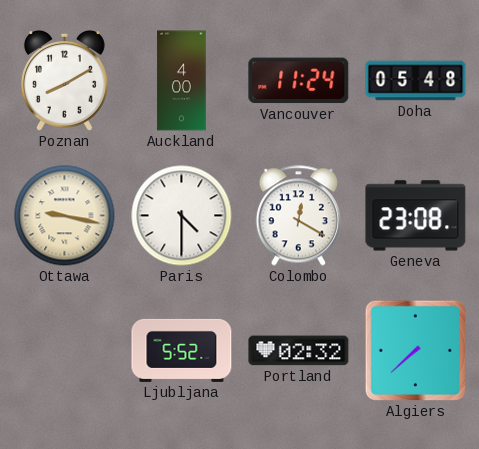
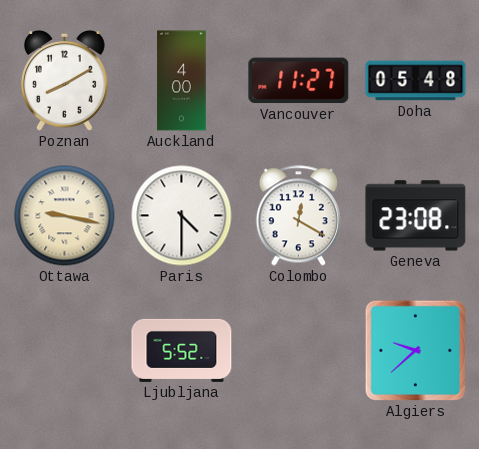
Vancouver: 11:24 -> 11:27
Portland: 02:32 -> none
Algiers: 7:38 -> 9:38
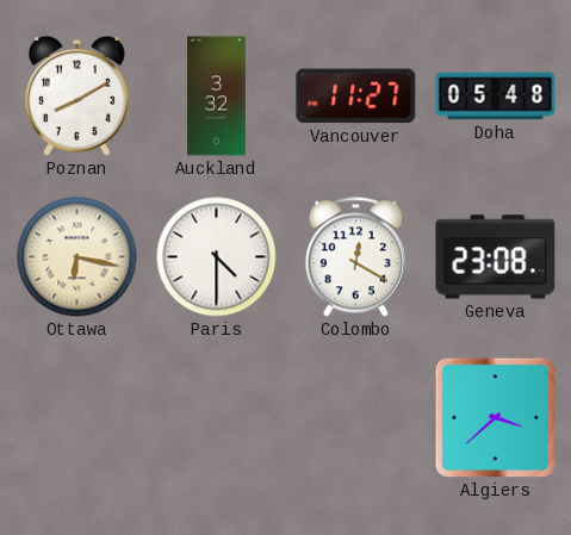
Auckland: 4:00 -> 3:32
Ottawa: 9:17 -> 6:17
Ljubljana: 5:52 -> none
Algiers: 9:38 -> 3:38
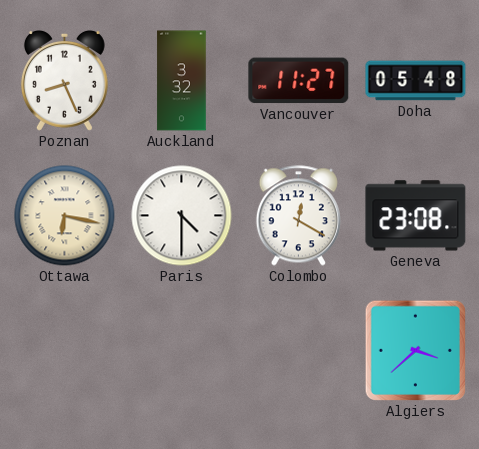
Poznan: 8:10 -> 8:26
